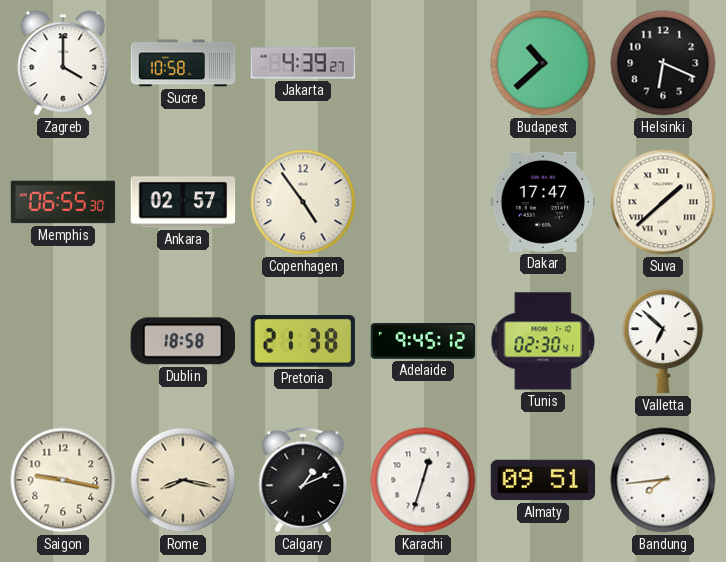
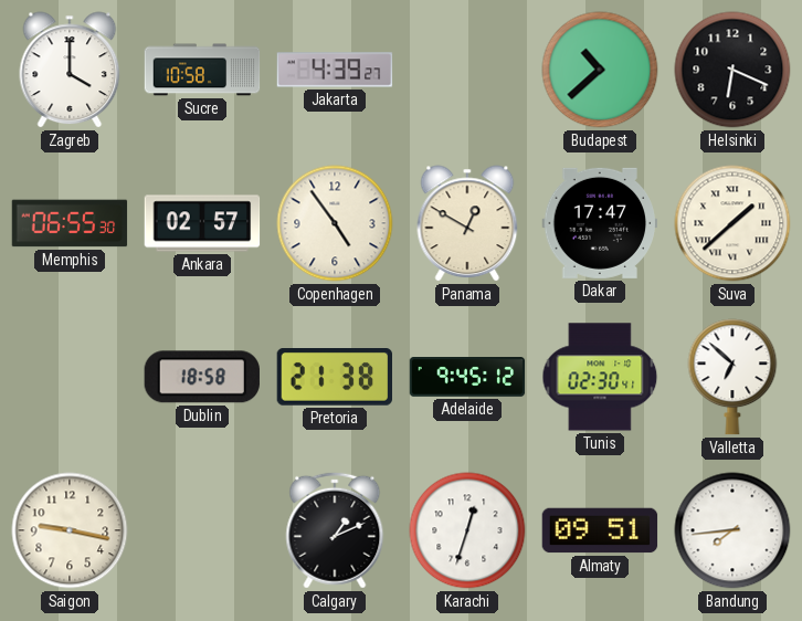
Panama: none -> 12:50
Rome: 8:17 -> none
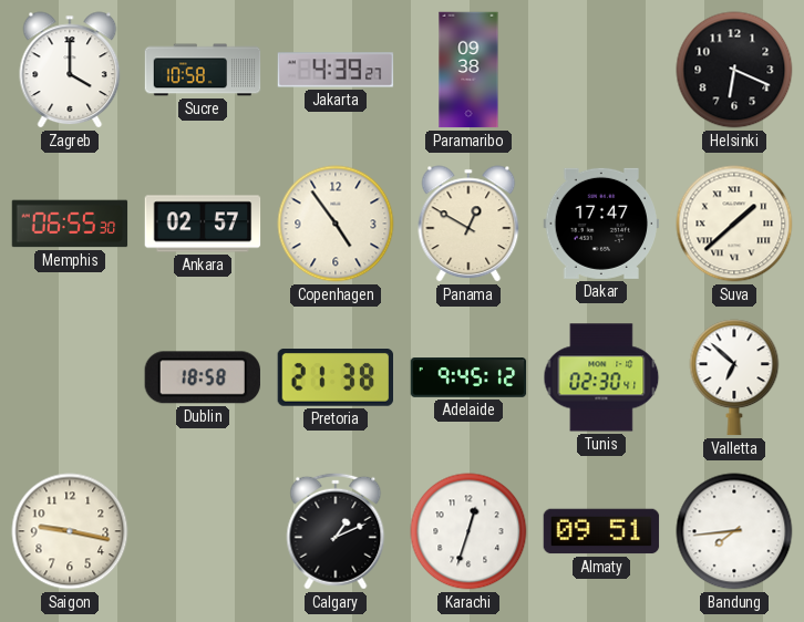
Paramaribo: none -> 09:38
Budapest: 10:38 -> none
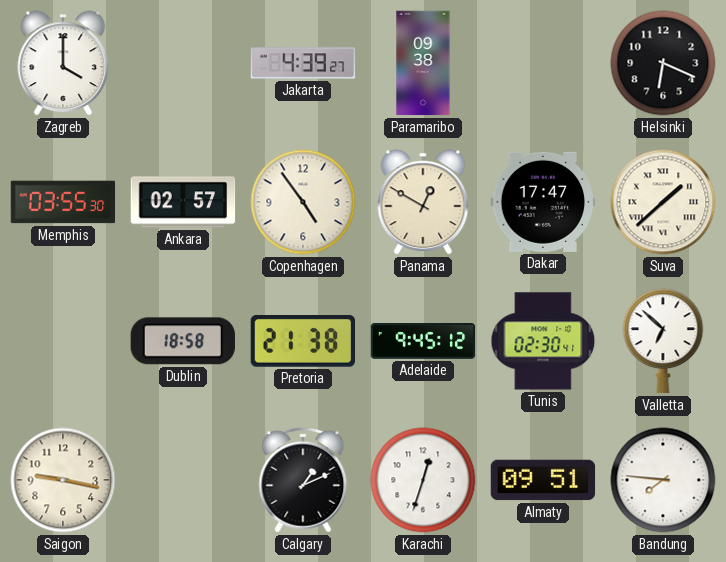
Sucre: 10:58 -> none
Memphis: 06:55 -> 03:55
Bandung: 7:44 -> 7:46
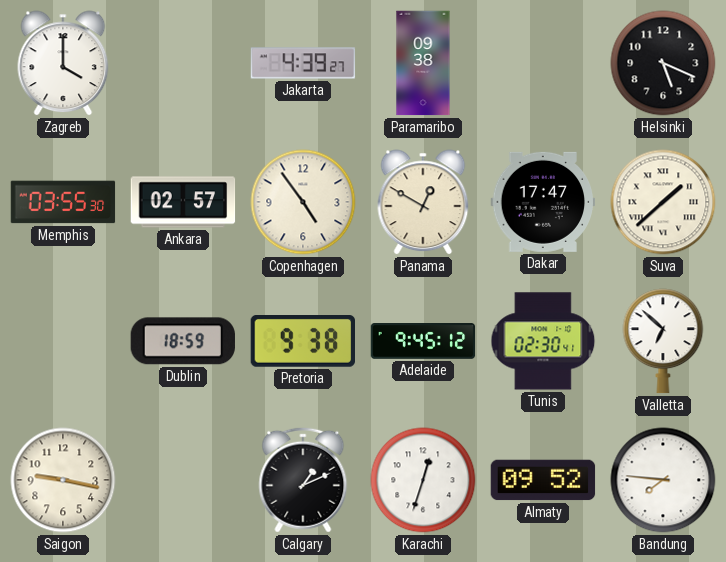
Helsinki: 6:19 -> 5:19
Dublin: 18:58 -> 18:59
Pretoria: 21:38 -> 9:38
Almaty: 09:51 -> 09:52
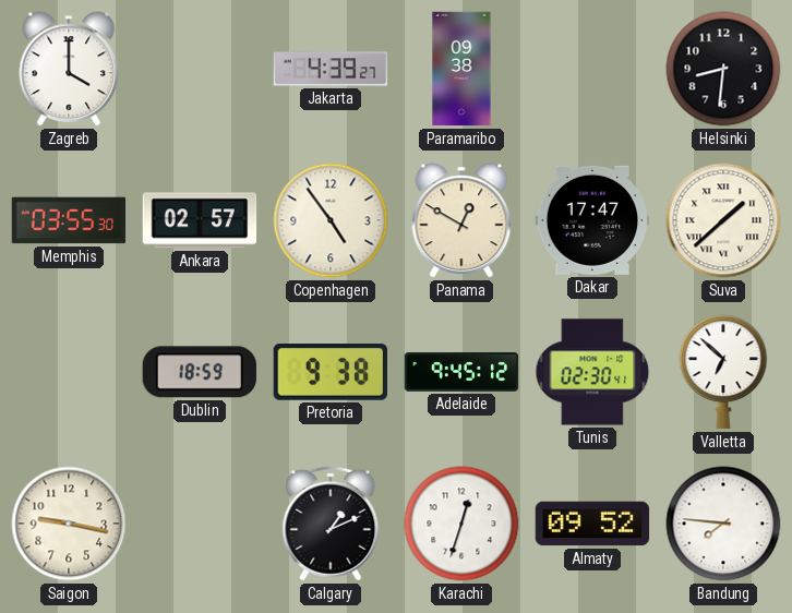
Helsinki: 5:19 -> 8:31
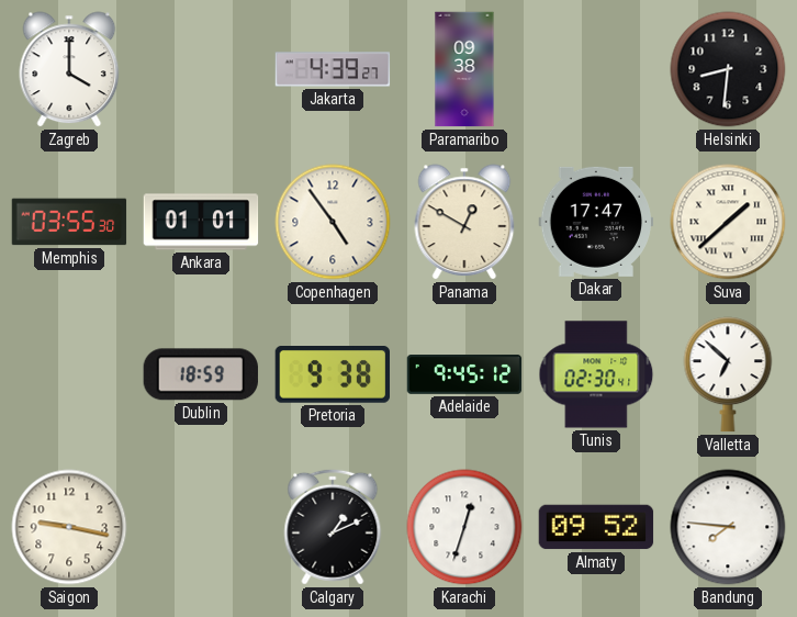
Ankara: 02:57 -> 01:01
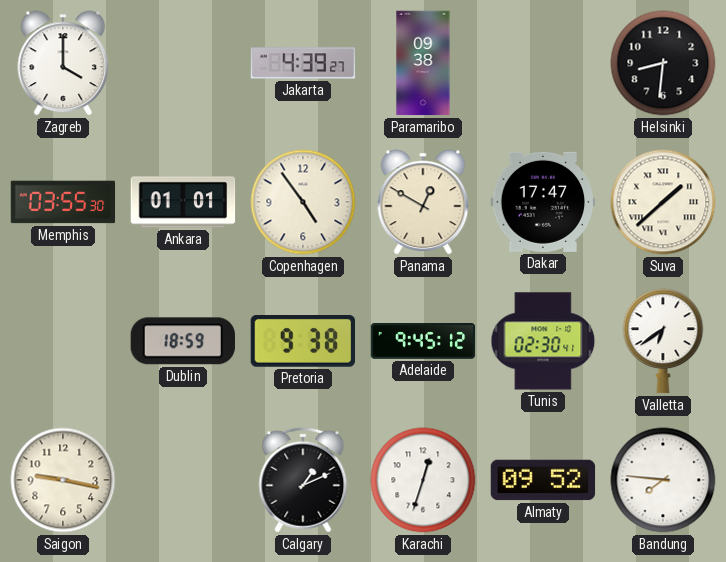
Valletta: 6:52 -> 6:39
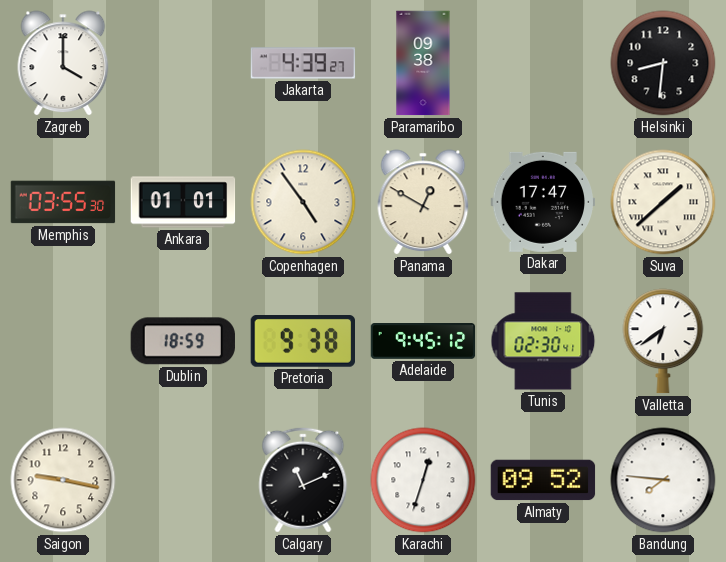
Calgary: 1:11 -> 11:11
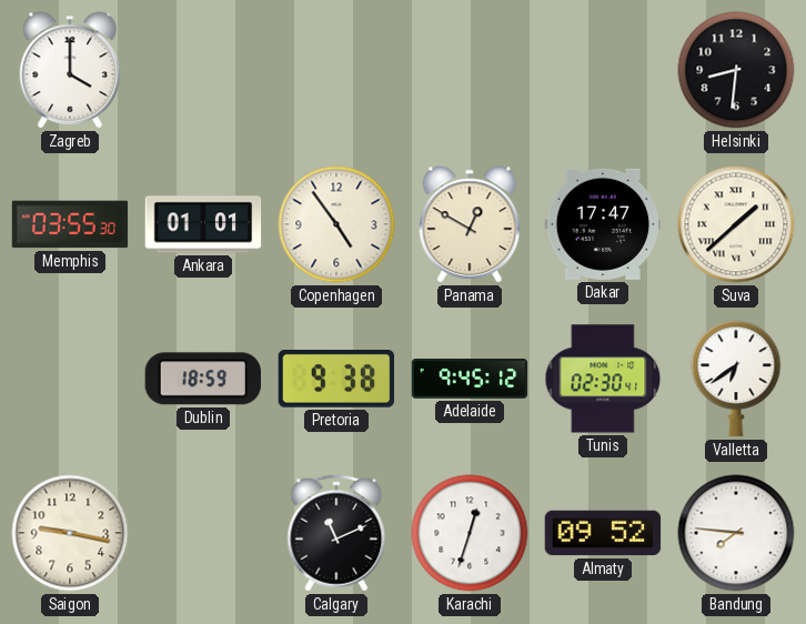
Jakarta: 4:39 -> none
Paramaribo: 09:38 -> none
